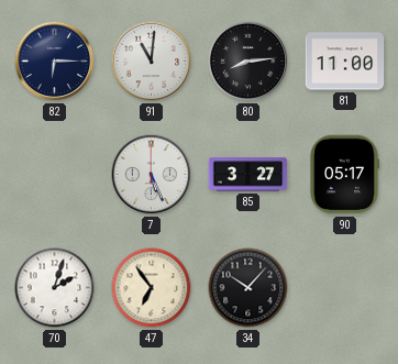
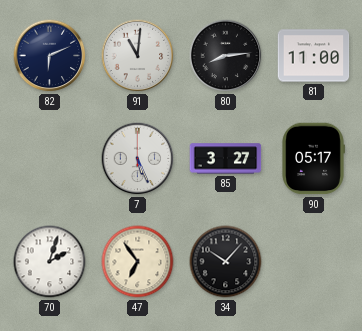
82: 6:15 -> 6:11
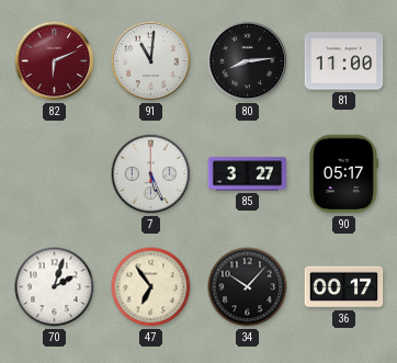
82 dial: navy -> burgundy
36: none -> 00:17
